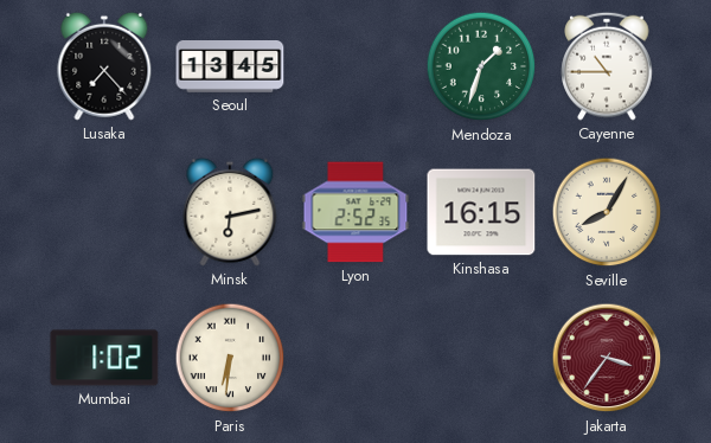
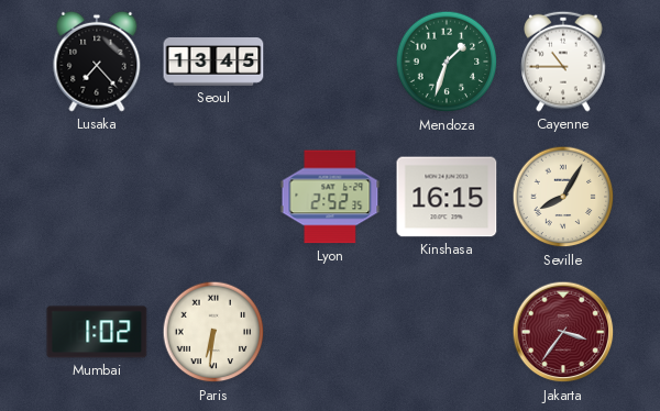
Minsk: 6:13 -> none
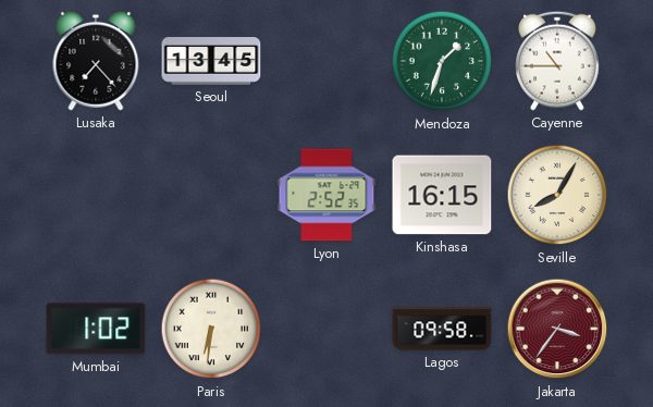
Lagos: none -> 09:58
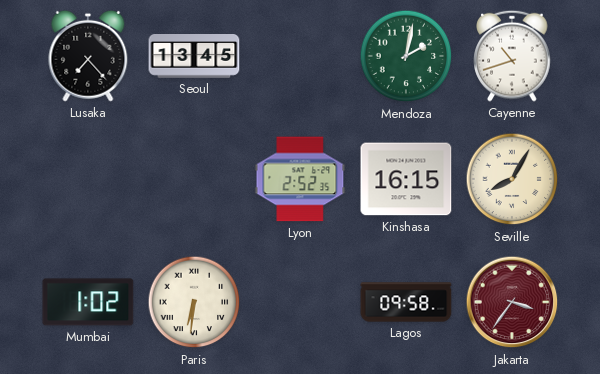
Mendoza: 1:33 -> 2:02
Cayenne: 10:45 -> 10:42
